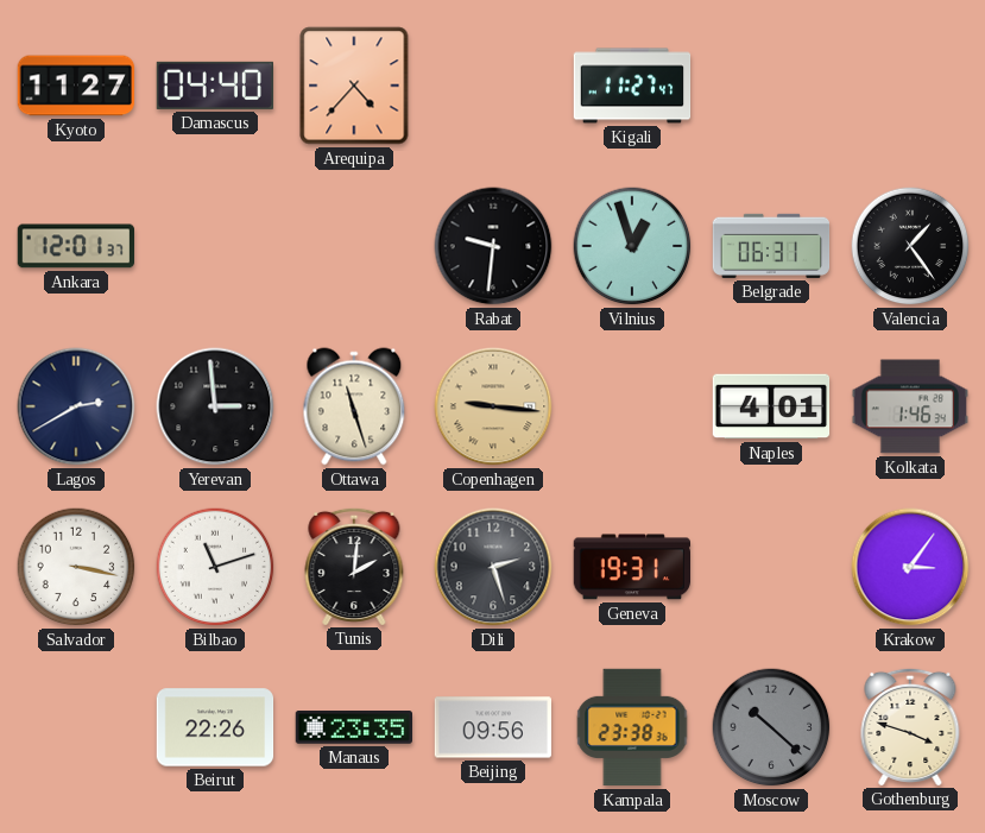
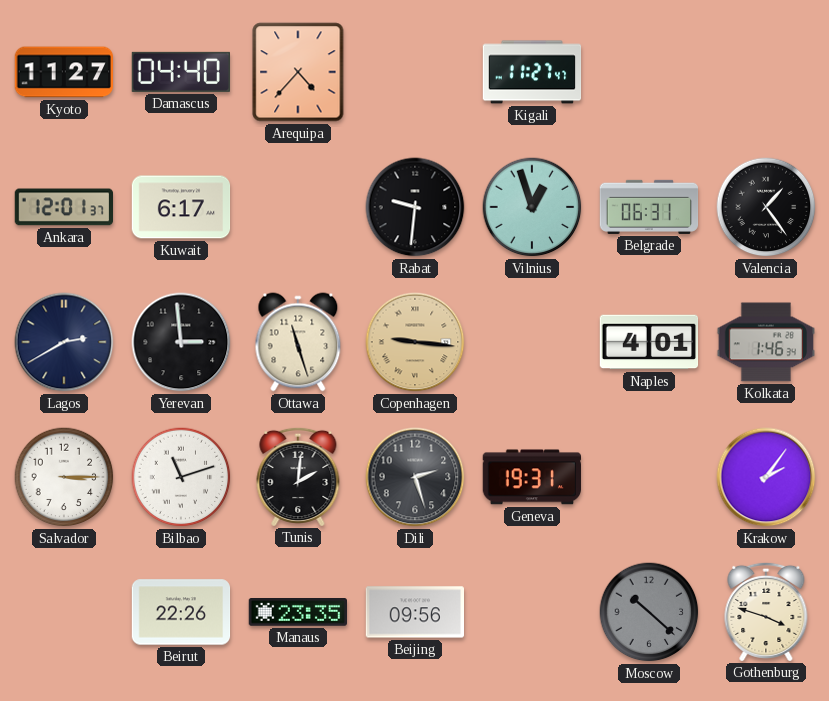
Kuwait: none -> 6:17
Salvador: 3:17 -> 3:15
Krakow: 3:06 -> 2:06
Kampala: 23:38 -> none
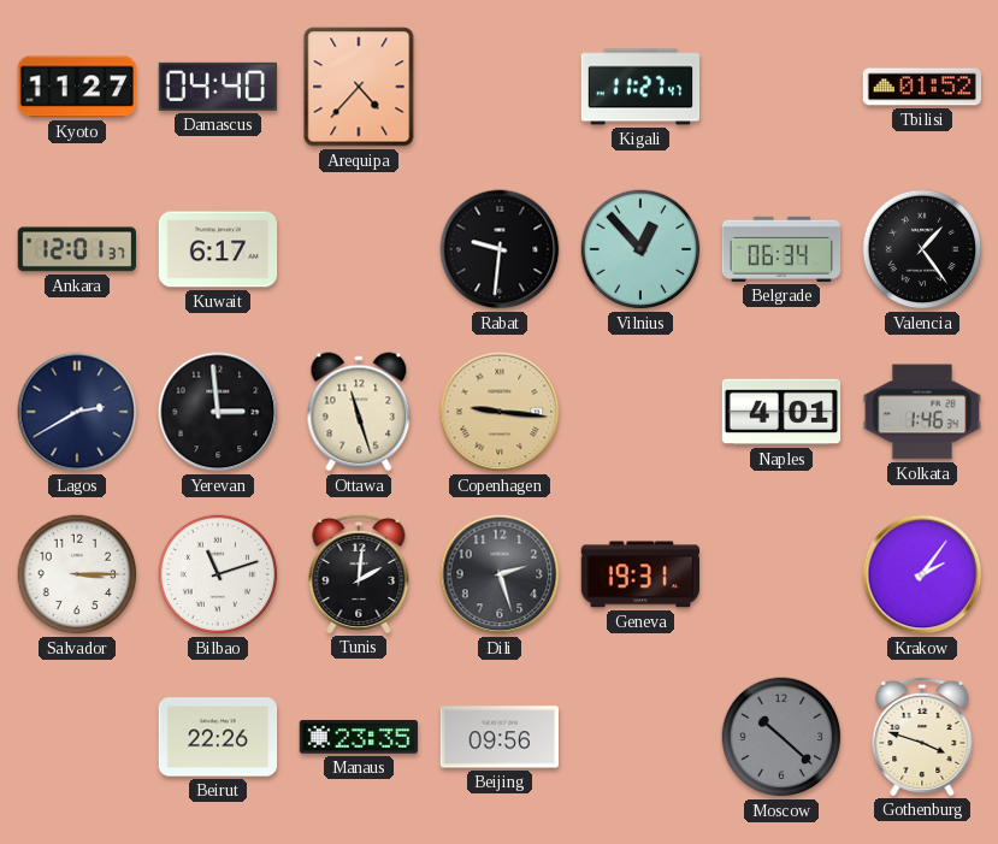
Tbilisi: none -> 01:52
Vilnius: 12:57 -> 12:53
Belgrade: 06:31 -> 06:34
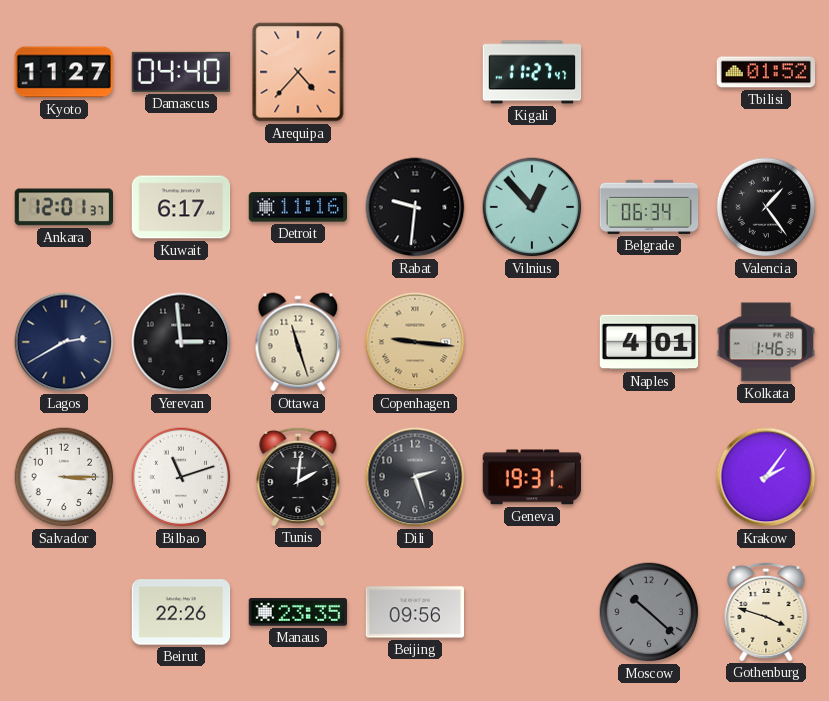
Detroit: none -> 11:16
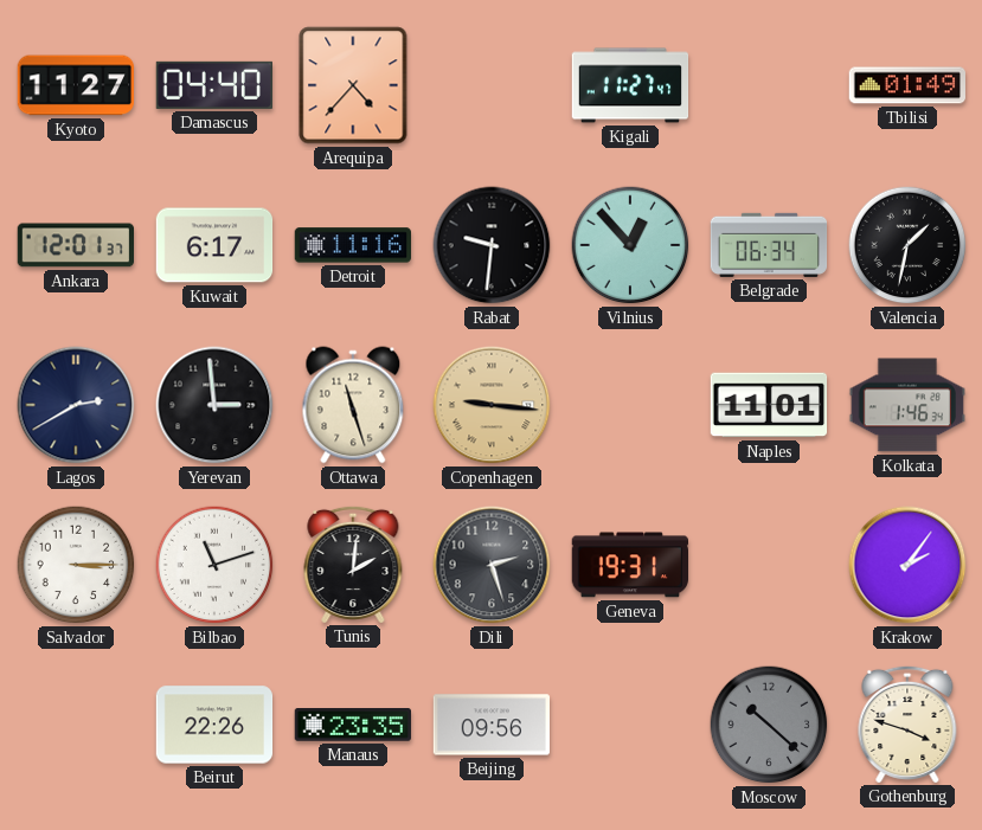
Tbilisi: 01:52 -> 01:49
Valencia: 1:24 -> 1:32
Naples: 4:01 -> 11:01
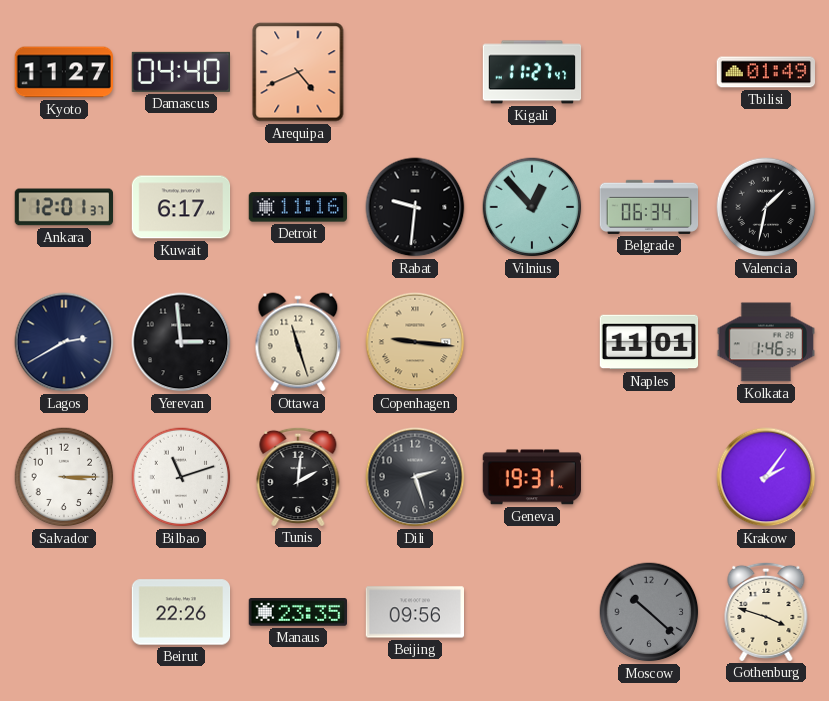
Arequipa: 4:37 -> 4:41
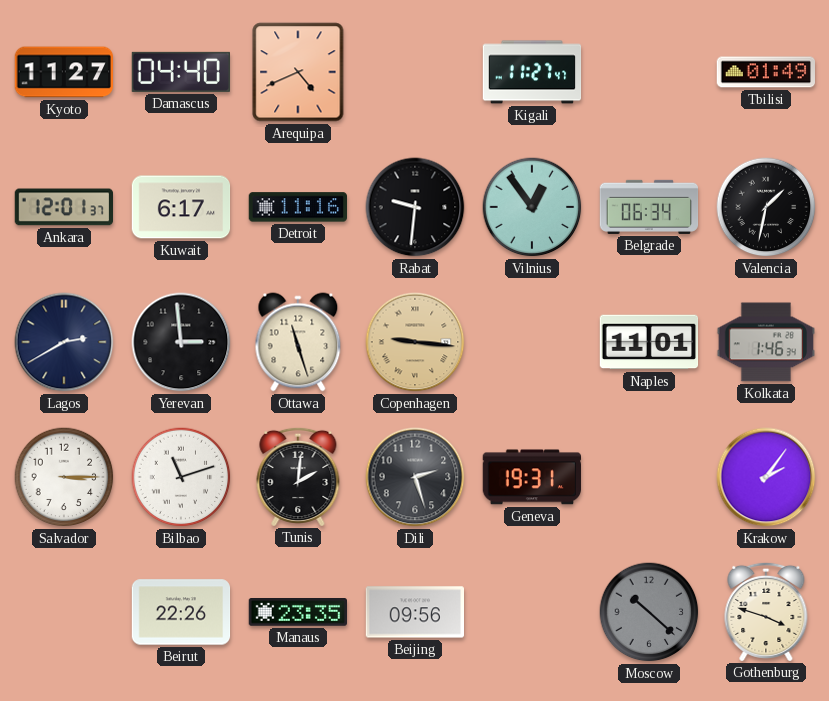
Vilnius: 12:53 -> 12:54
